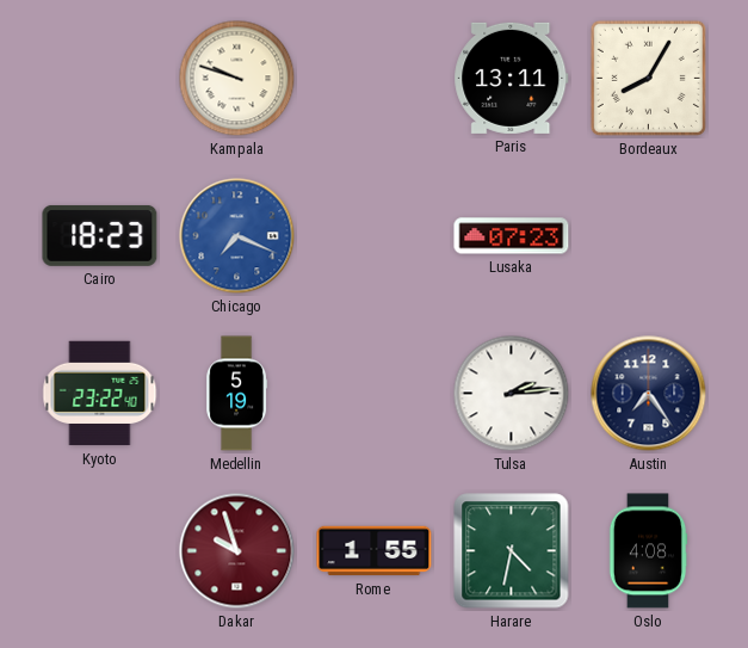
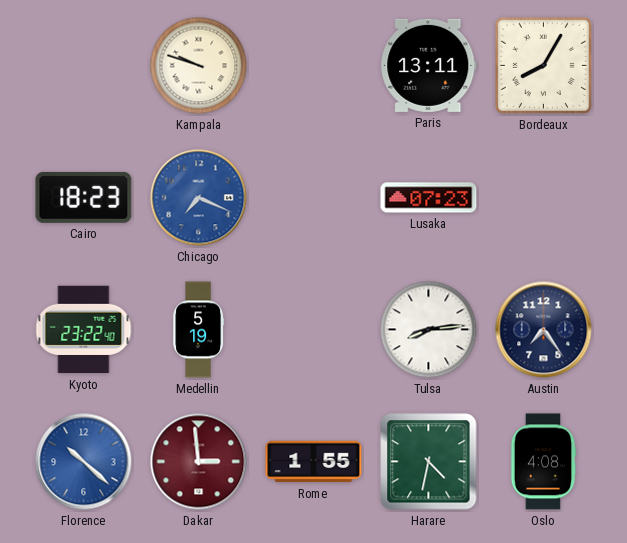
Tulsa: 2:14 -> 8:14
Florence: none -> 10:22
Dakar: 9:57 -> 2:59
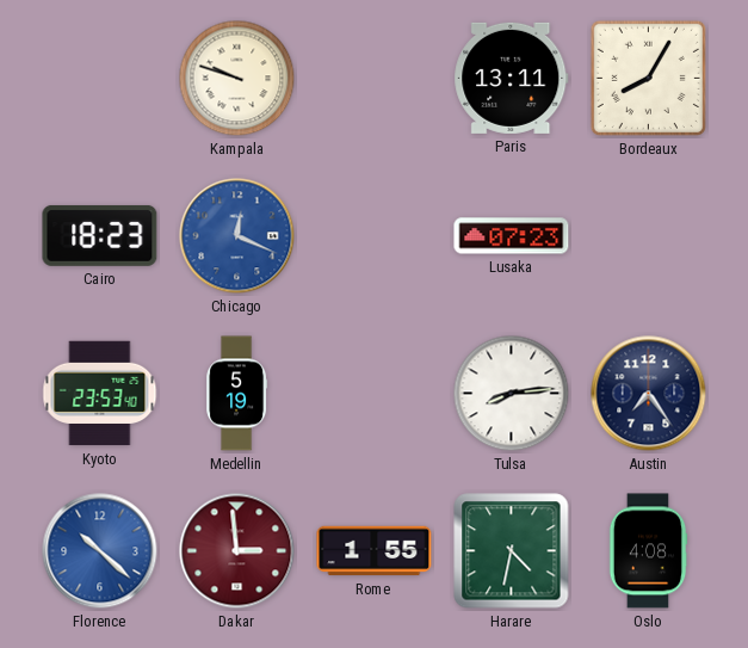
Chicago: 7:19 -> 12:19
Kyoto: 23:22 -> 23:53
